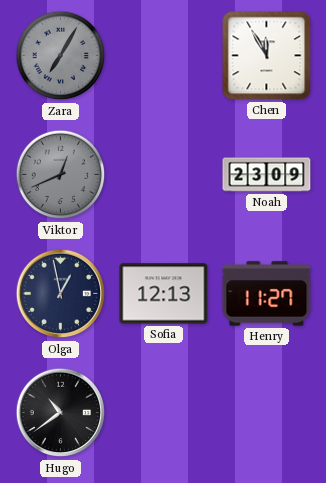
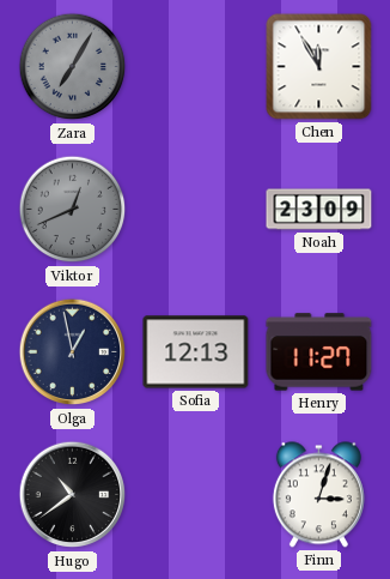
Finn: none -> 3:03
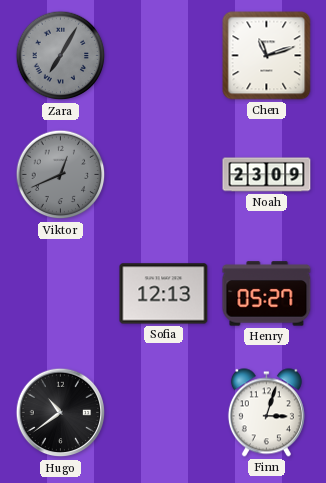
Chen: 11:55 -> 11:12
Olga: 12:58 -> none
Henry: 11:27 -> 05:27
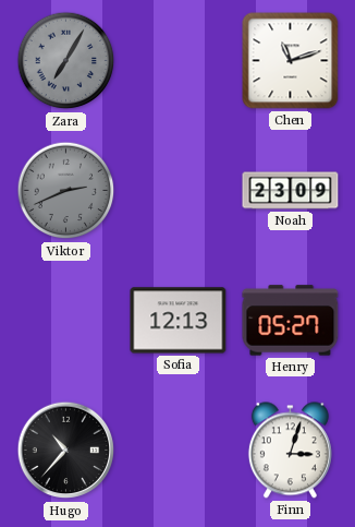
Viktor: 12:41 -> 2:41
Hugo: 10:39 -> 10:37
